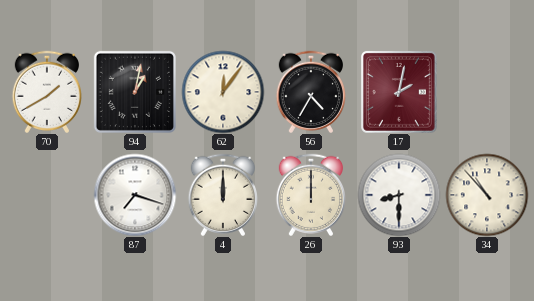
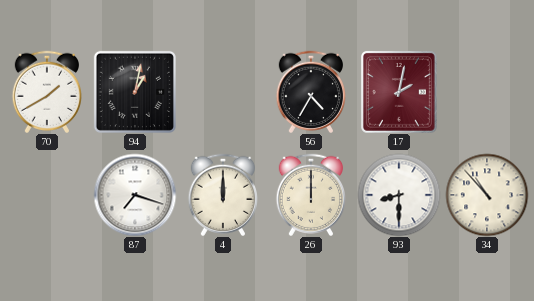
62: 12:06 -> none
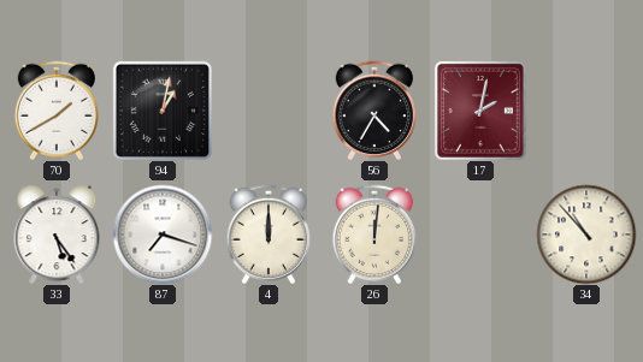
33: none -> 5:24
26: 12:00 -> 12:01
93: 8:30 -> none
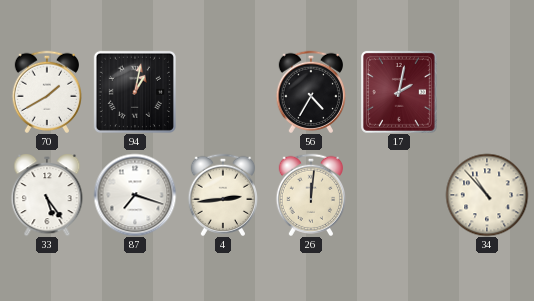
4: 12:00 -> 2:44
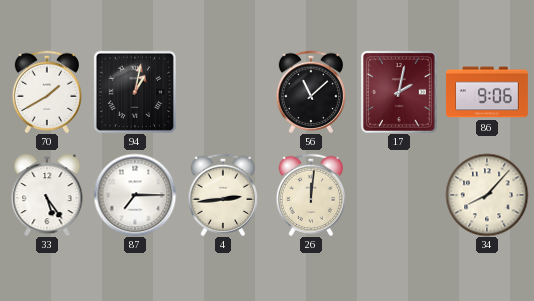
56: 4:35 -> 11:08
86: none -> 9:06
87: 7:18 -> 7:15
34: 10:53 -> 8:07
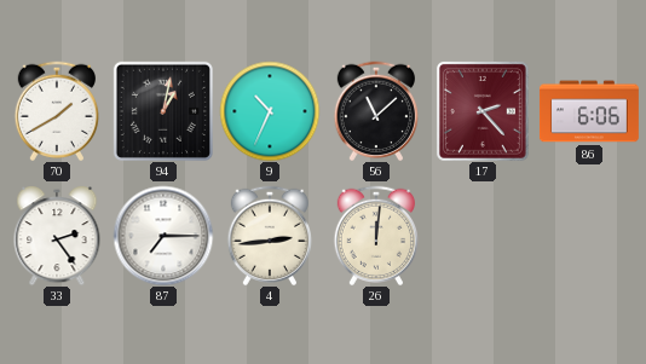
9: none -> 10:34
17: 2:02 -> 2:23
86: 9:06 -> 6:06
33: 5:24 -> 2:24
34: 8:07 -> none
